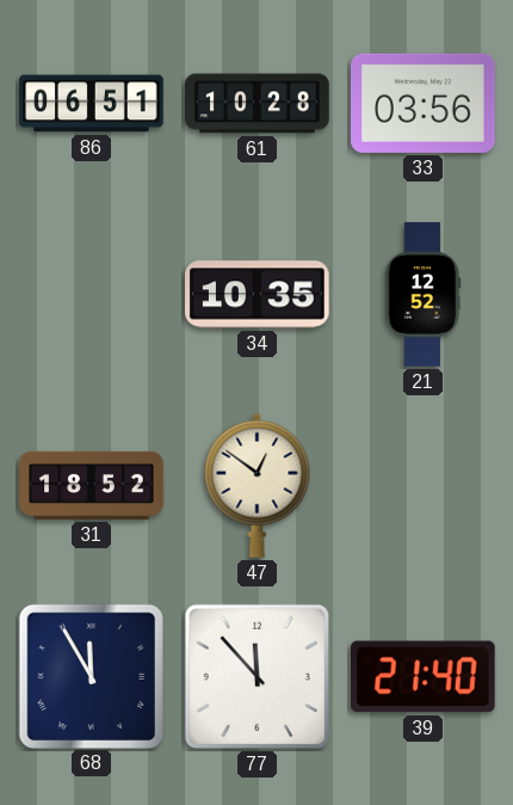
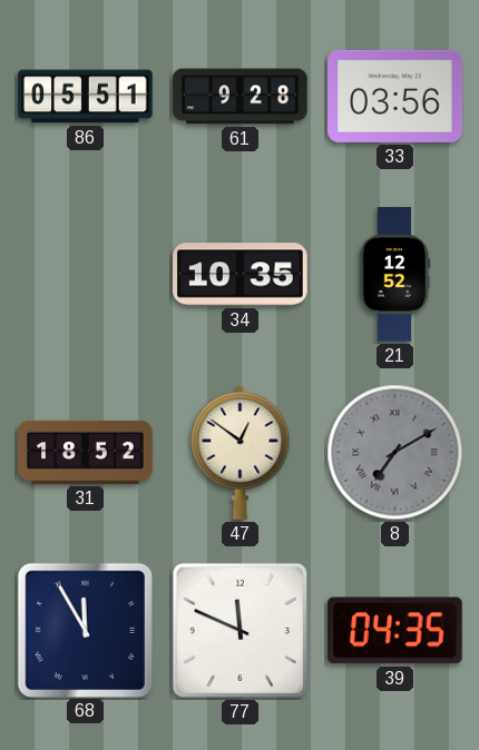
86: 06:51 -> 05:51
61: 10:28 -> 9:28
8: none -> 7:10
77: 11:53 -> 11:49
39: 21:40 -> 04:35
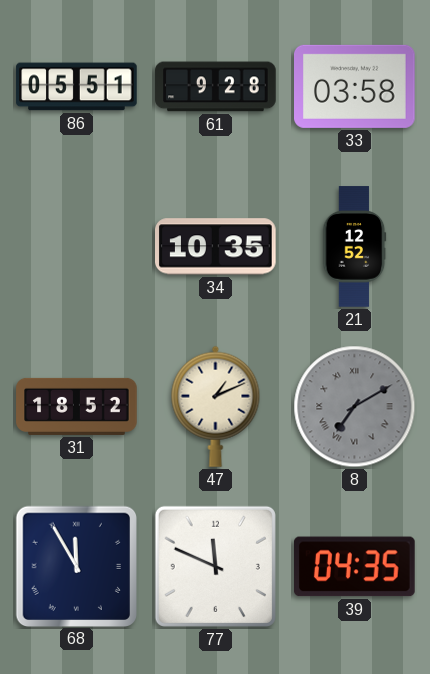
33: 03:56 -> 03:58
47: 12:51 -> 1:11
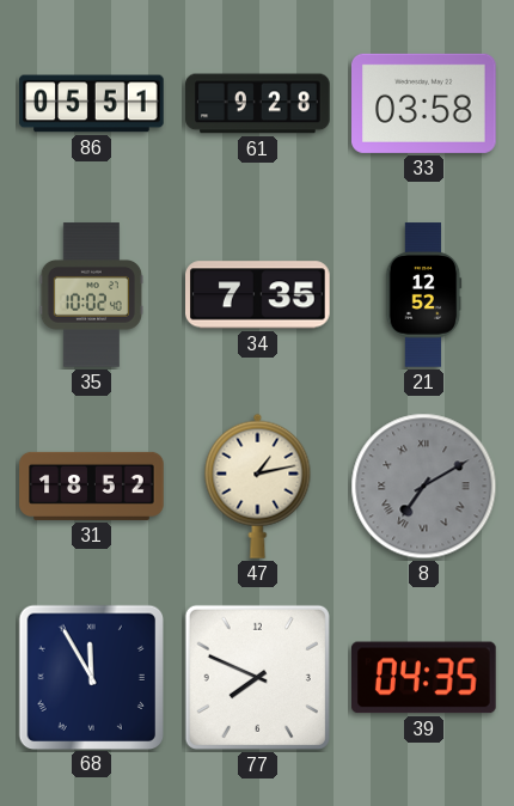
35: none -> 10:02
34: 10:35 -> 7:35
47: 1:11 -> 1:13
77: 11:49 -> 7:49
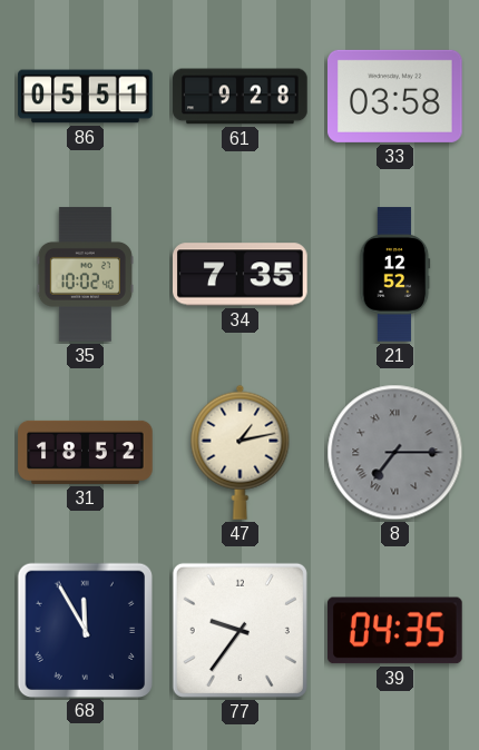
8: 7:10 -> 7:15
77: 7:49 -> 9:36
